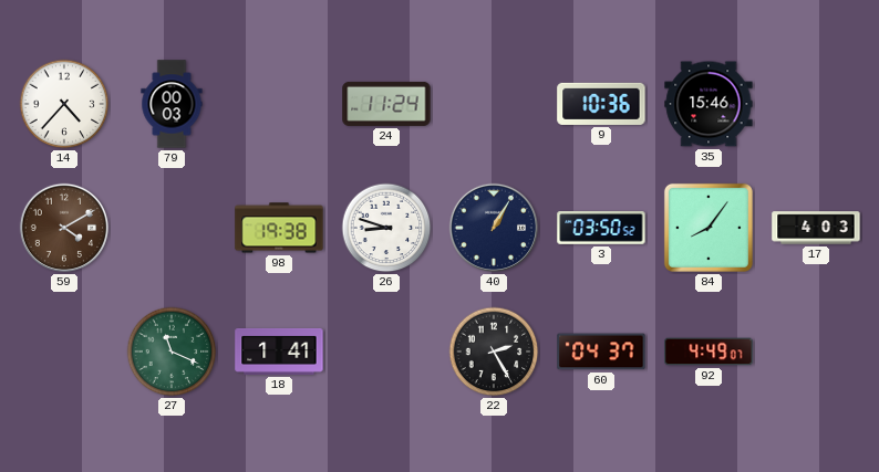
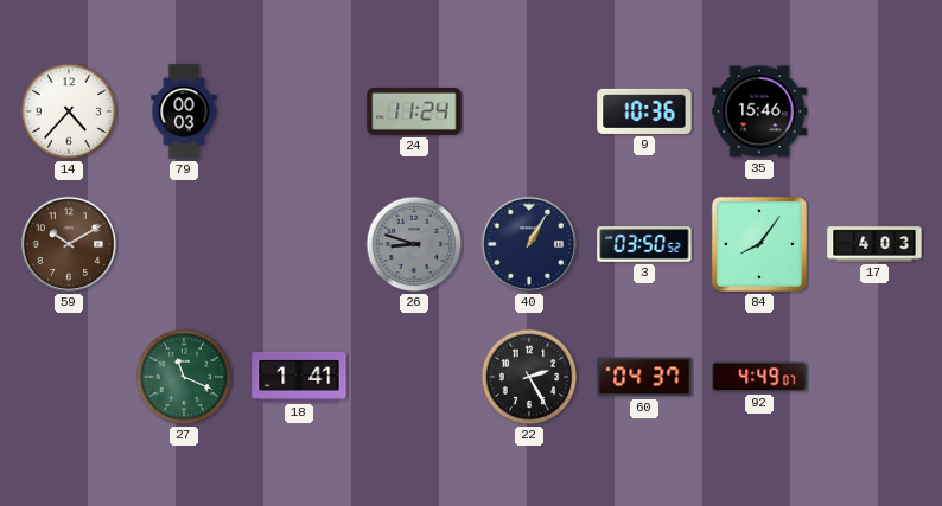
59: 4:10 -> 10:10
98: 19:38 -> none
26 dial: white -> grey
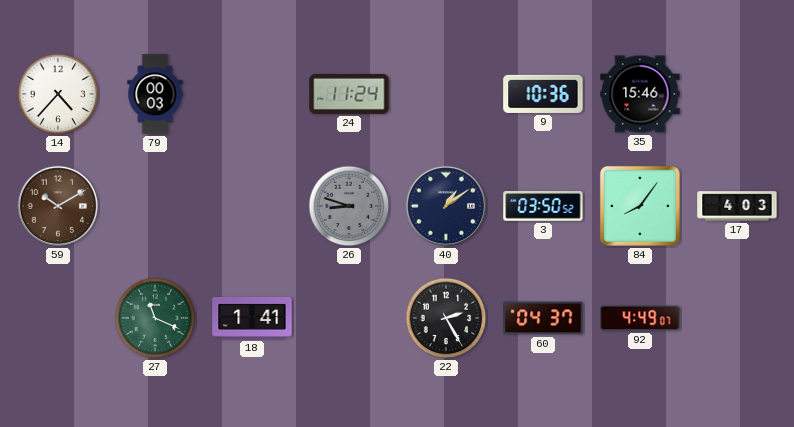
40: 1:05 -> 1:09
